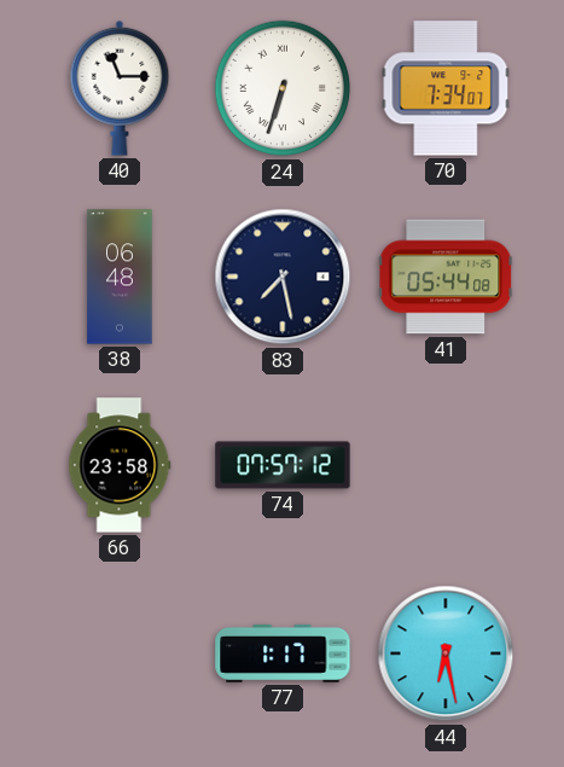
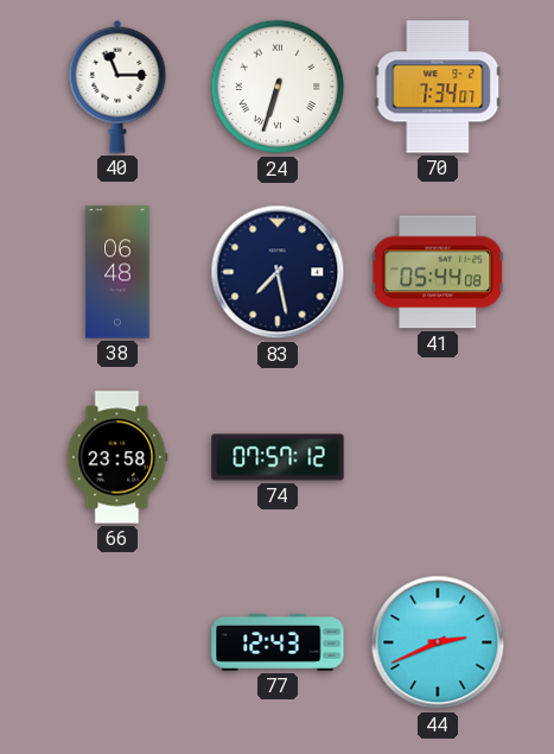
77: 1:17 -> 12:43
44: 6:28 -> 2:41
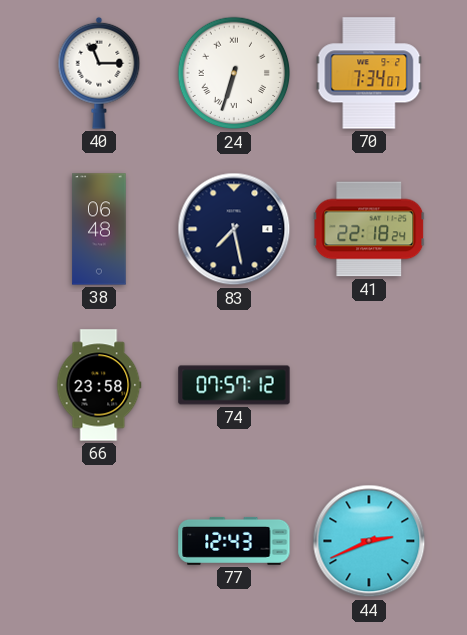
41: 05:44 -> 22:18
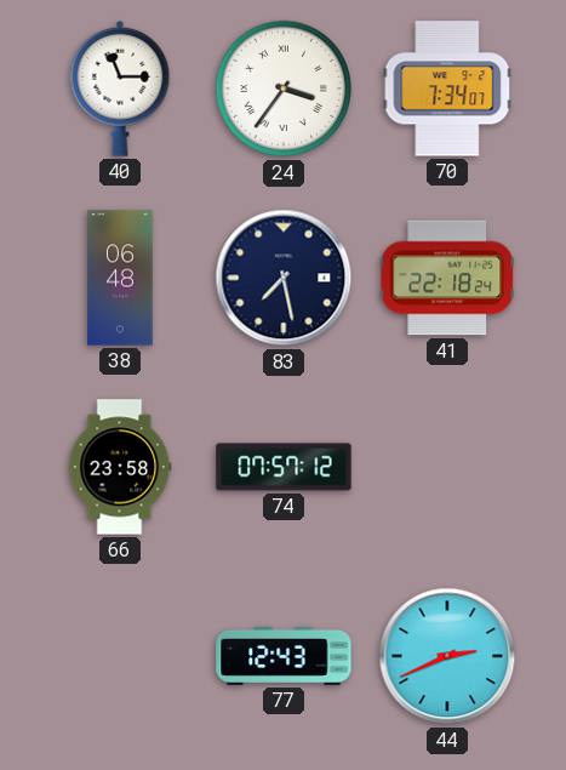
24: 6:33 -> 3:36
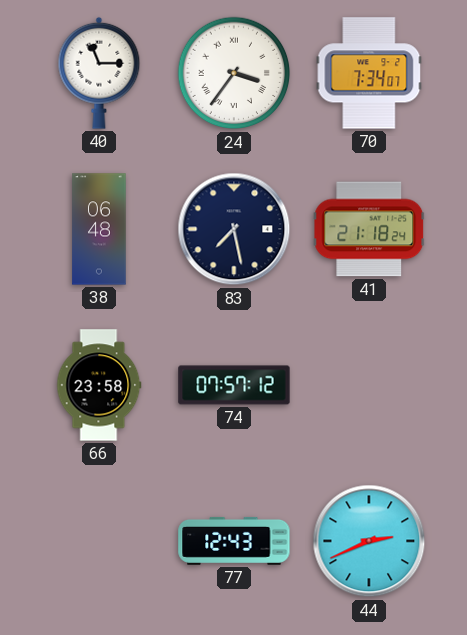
41: 22:18 -> 21:18
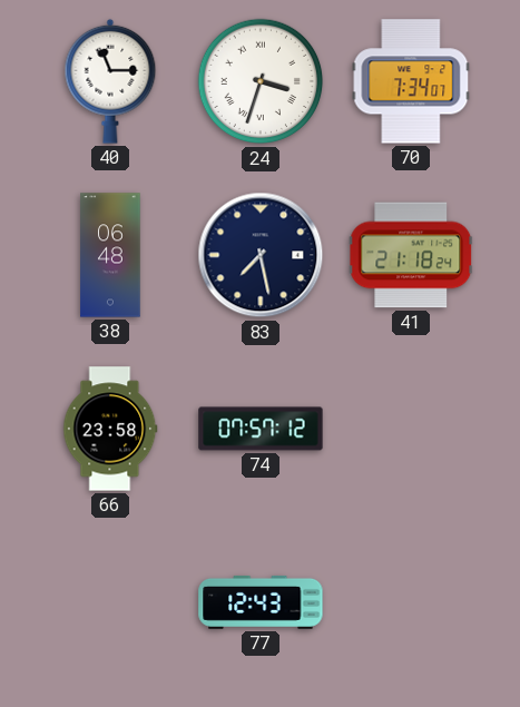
24: 3:36 -> 3:33
44: 2:41 -> none
